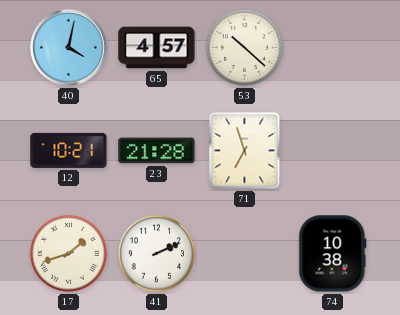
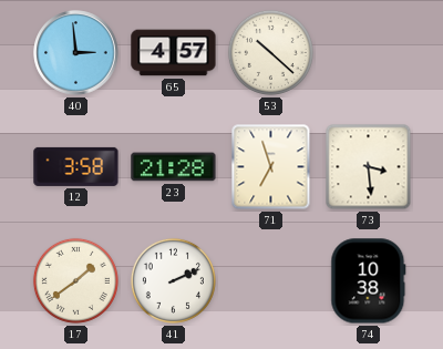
40: 4:02 -> 2:59
12: 10:21 -> 3:58
73: none -> 3:29
17: 1:42 -> 1:39
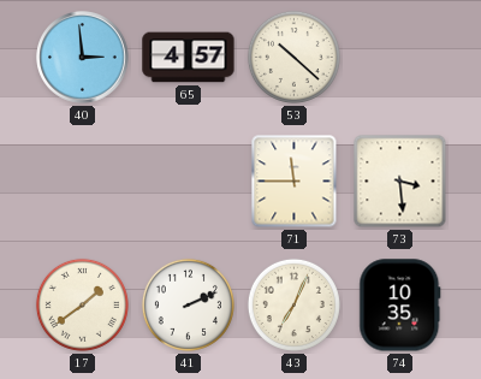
12: 3:58 -> none
23: 21:28 -> none
71: 6:57 -> 11:45
43: none -> 7:04
74: 10:38 -> 10:35
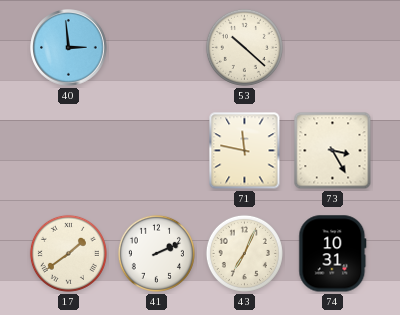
65: 4:57 -> none
71: 11:45 -> 11:47
73: 3:29 -> 3:25
74: 10:35 -> 10:31
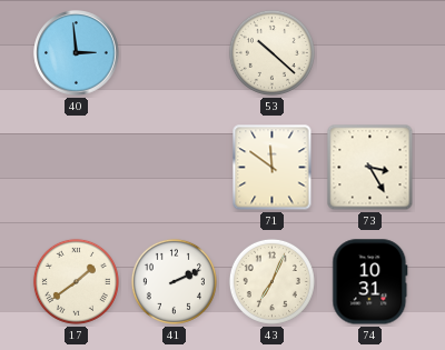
71: 11:47 -> 11:51
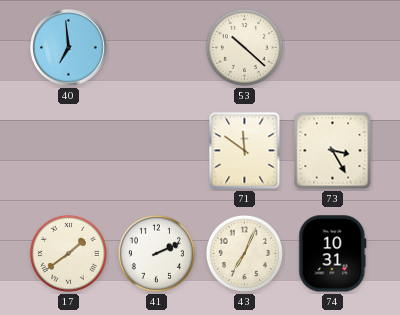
40: 2:59 -> 6:59
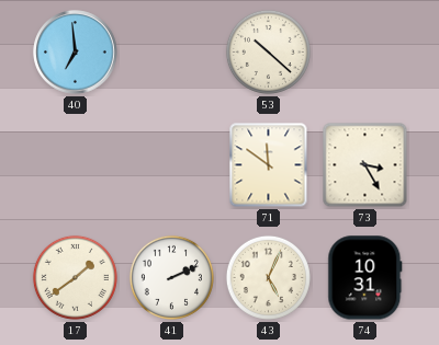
43: 7:04 -> 5:04
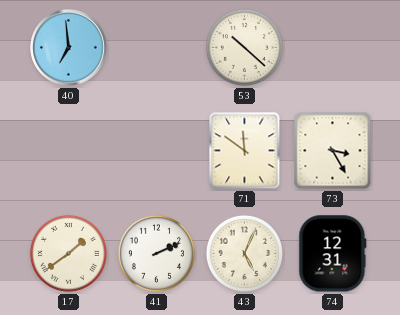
74: 10:31 -> 12:31
